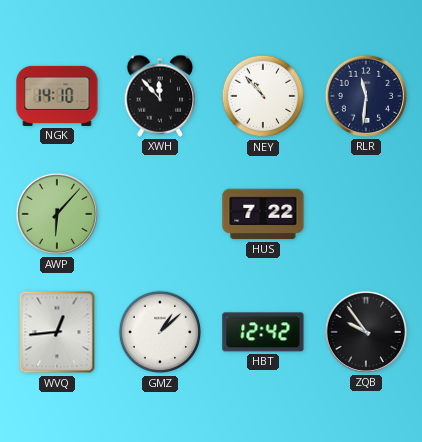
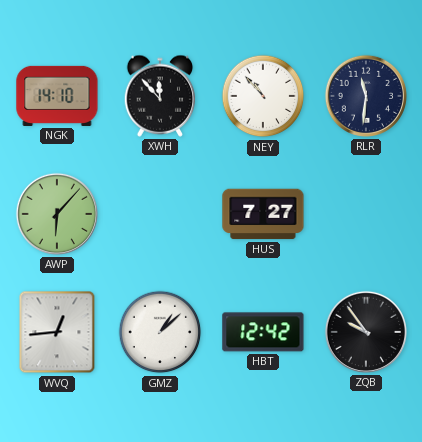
HUS: 7:22 -> 7:27
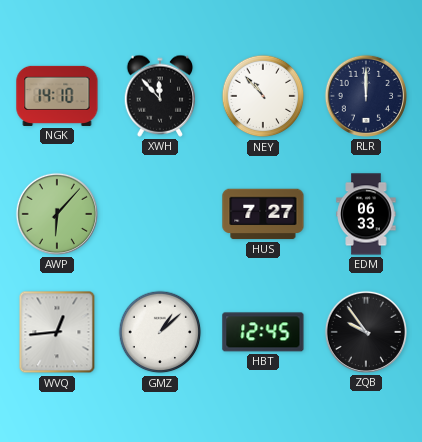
RLR: 11:31 -> 12:00
EDM: none -> 06:33
HBT: 12:42 -> 12:45
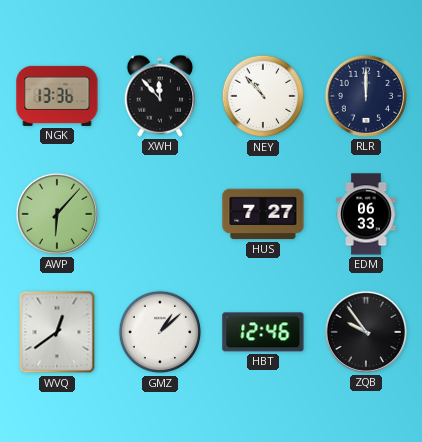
NGK: 14:10 -> 13:36
WVQ: 12:44 -> 12:39
HBT: 12:45 -> 12:46
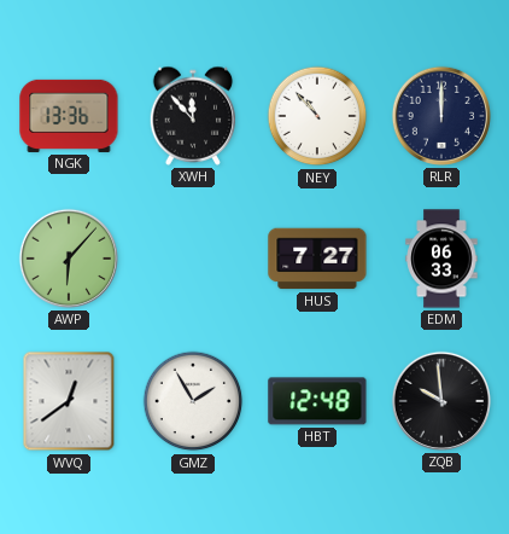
GMZ: 1:08 -> 1:55
HBT: 12:46 -> 12:48
ZQB: 9:54 -> 9:59
